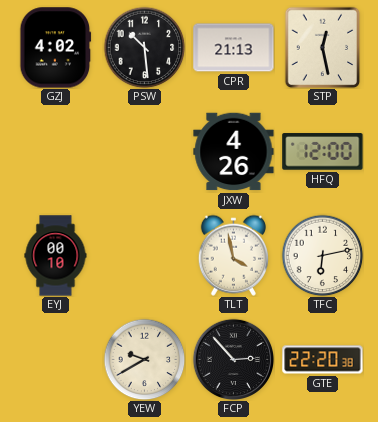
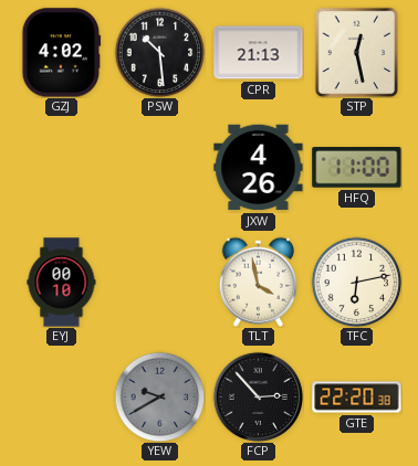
HFQ: 12:00 -> 11:00
YEW dial: cream -> grey
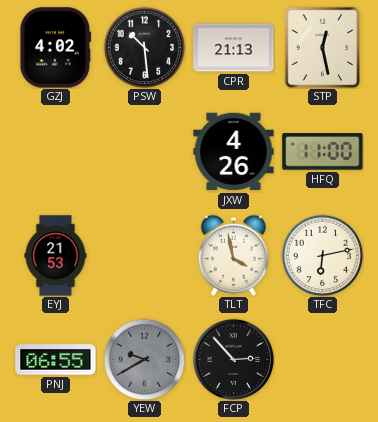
EYJ: 00:10 -> 21:53
PNJ: none -> 06:55
GTE: 22:20 -> none
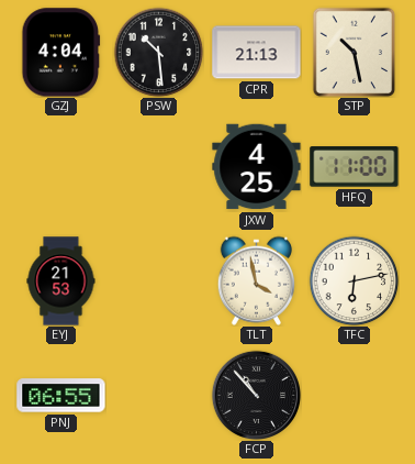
GZJ: 4:02 -> 4:04
STP: 12:28 -> 10:28
JXW: 4:26 -> 4:25
YEW: 9:40 -> none
FCP: 2:53 -> 10:53
